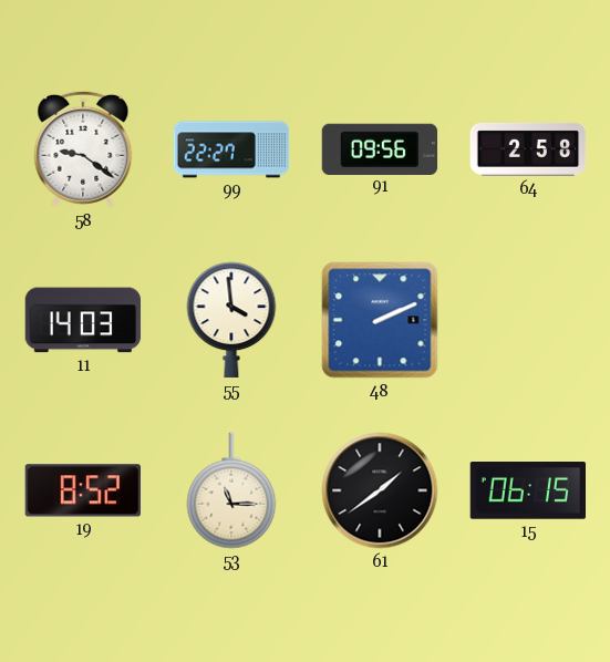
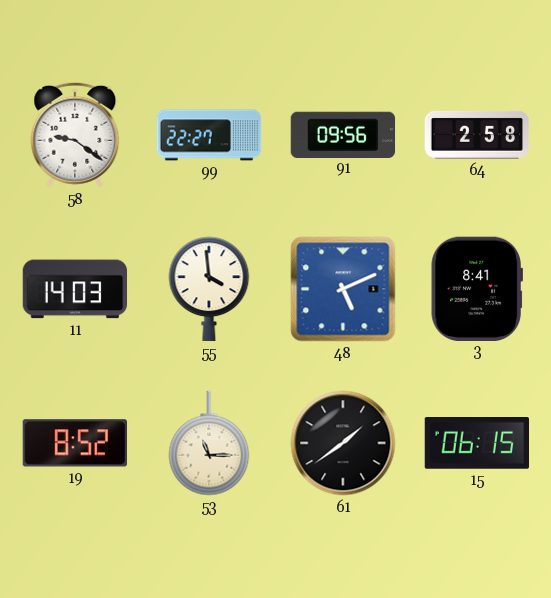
48: 2:11 -> 5:11
3: none -> 8:41
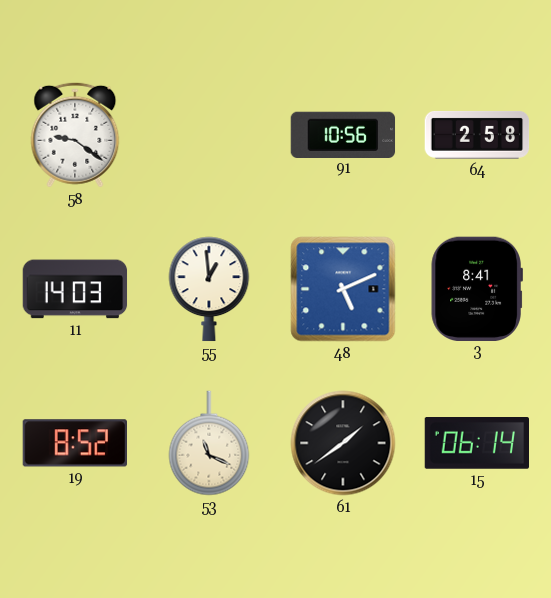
99: 22:27 -> none
91: 09:56 -> 10:56
55: 3:59 -> 12:59
53: 11:15 -> 11:19
15: 06:15 -> 06:14
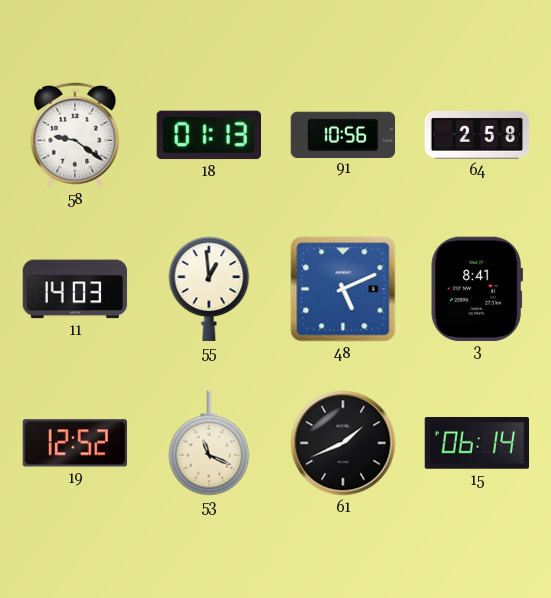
18: none -> 01:13
19: 8:52 -> 12:52
61: 1:39 -> 1:41
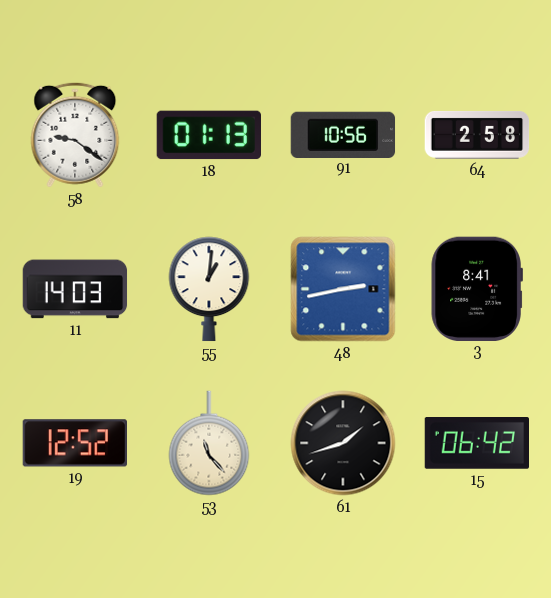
55: 12:59 -> 1:01
48: 5:11 -> 2:43
53: 11:19 -> 11:23
61: 1:41 -> 1:42
15: 06:14 -> 06:42
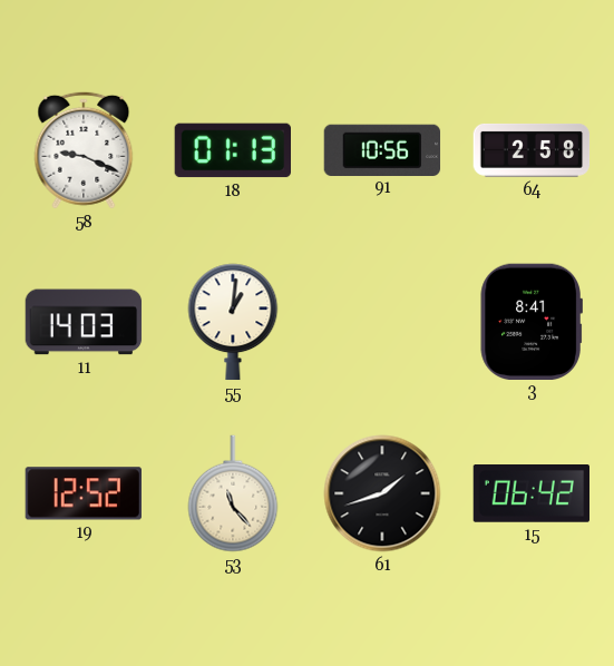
58: 9:21 -> 9:19
48: 2:43 -> none
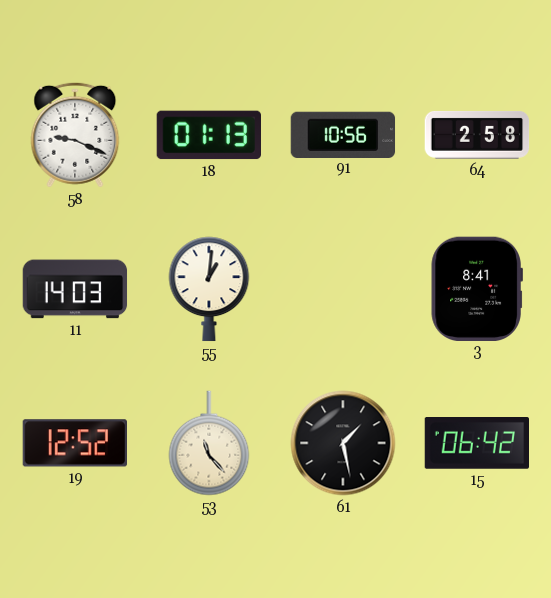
61: 1:42 -> 1:28
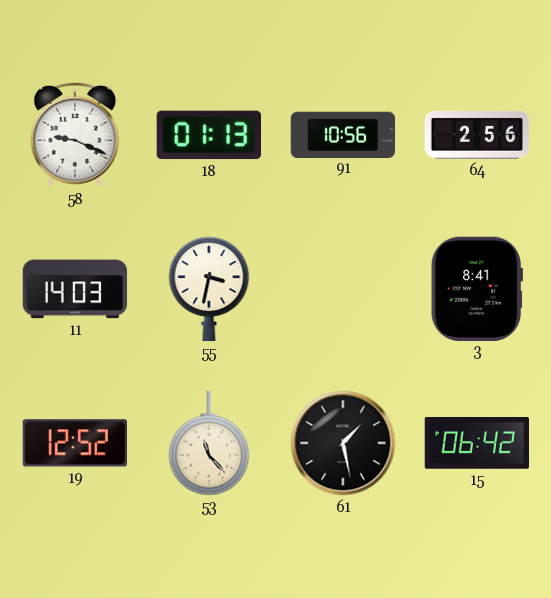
64: 2:58 -> 2:56
55: 1:01 -> 3:32
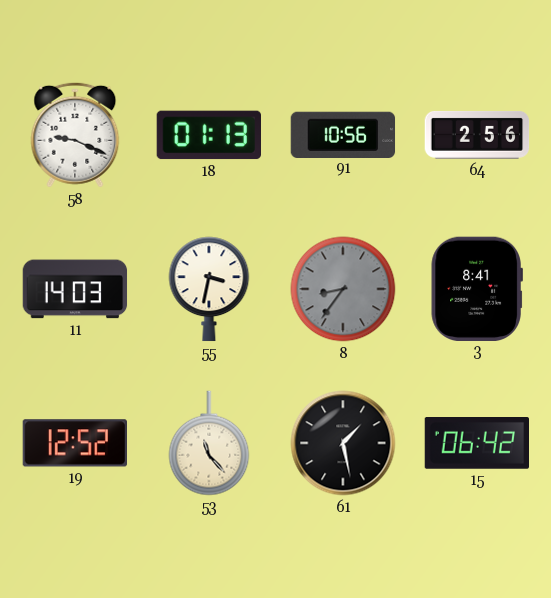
8: none -> 8:36
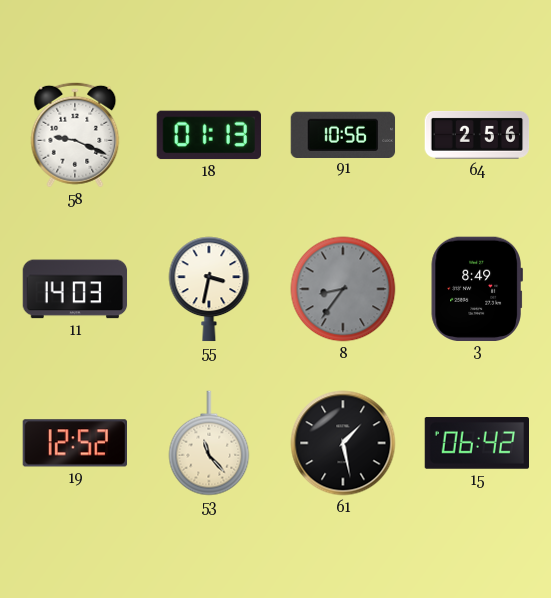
3: 8:41 -> 8:49
